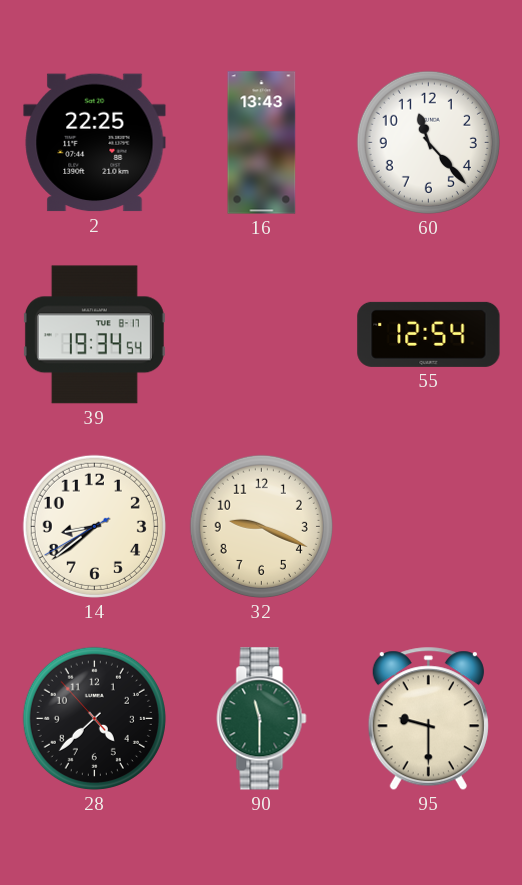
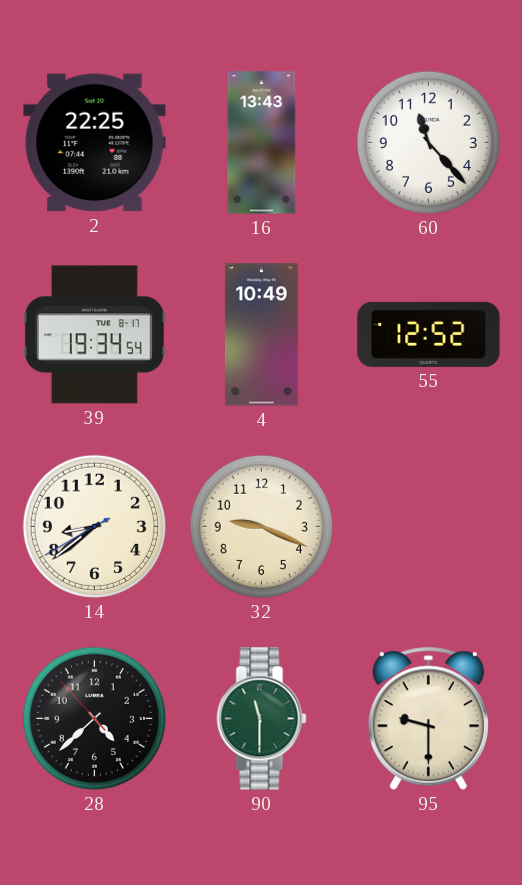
4: none -> 10:49
55: 12:54 -> 12:52
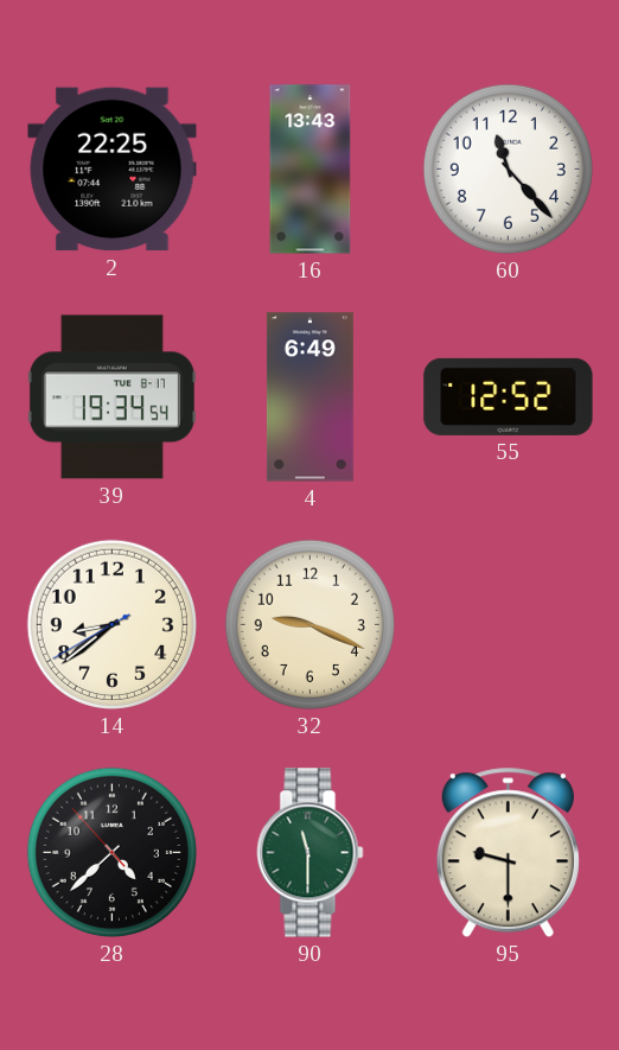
4: 10:49 -> 6:49
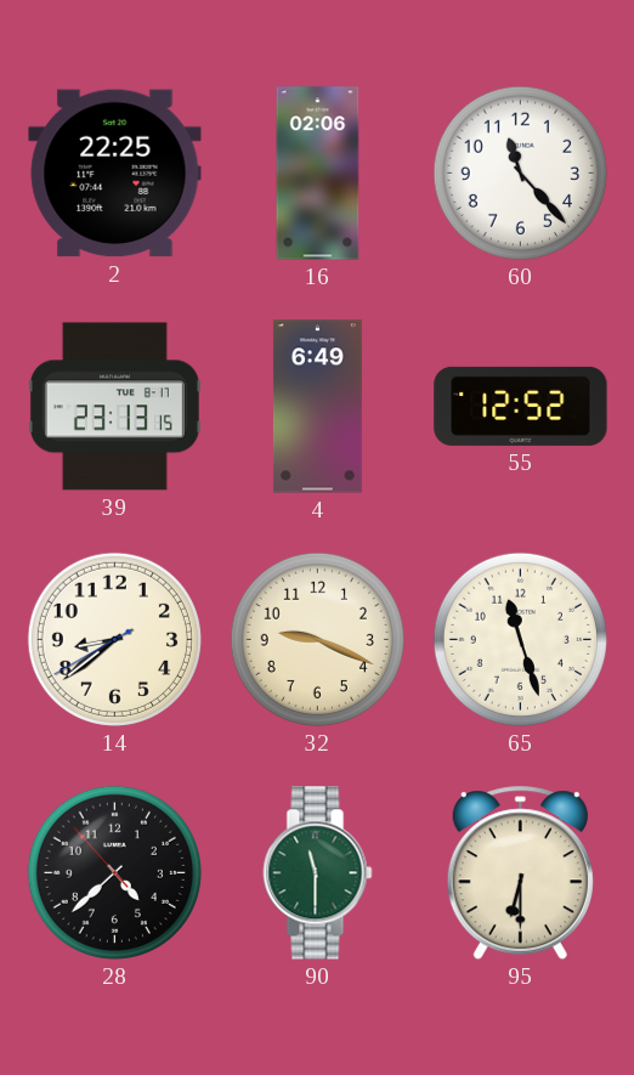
16: 13:43 -> 02:06
39: 19:34 -> 23:13
65: none -> 11:27
95: 9:30 -> 6:30
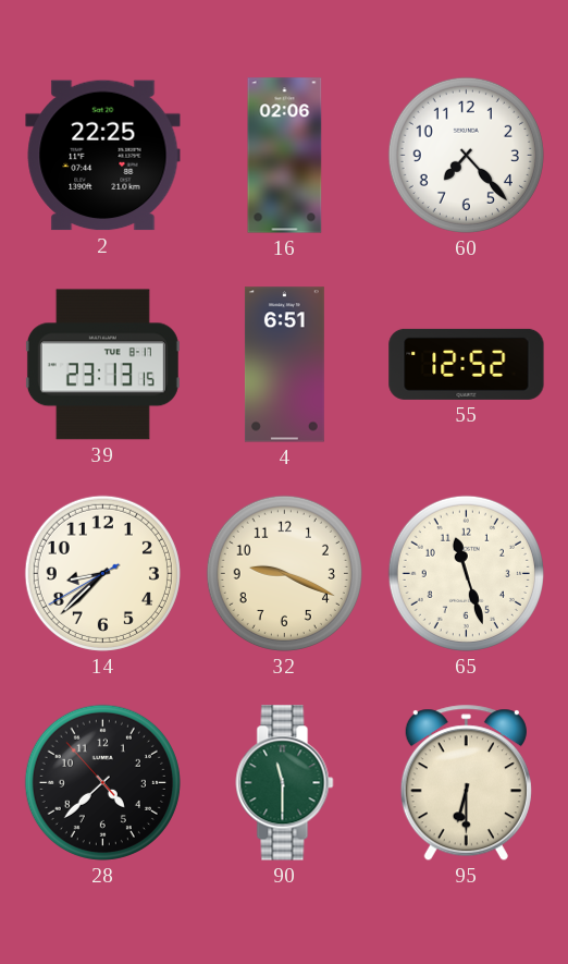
60: 11:23 -> 7:23
4: 6:49 -> 6:51
14: 8:38 -> 8:37
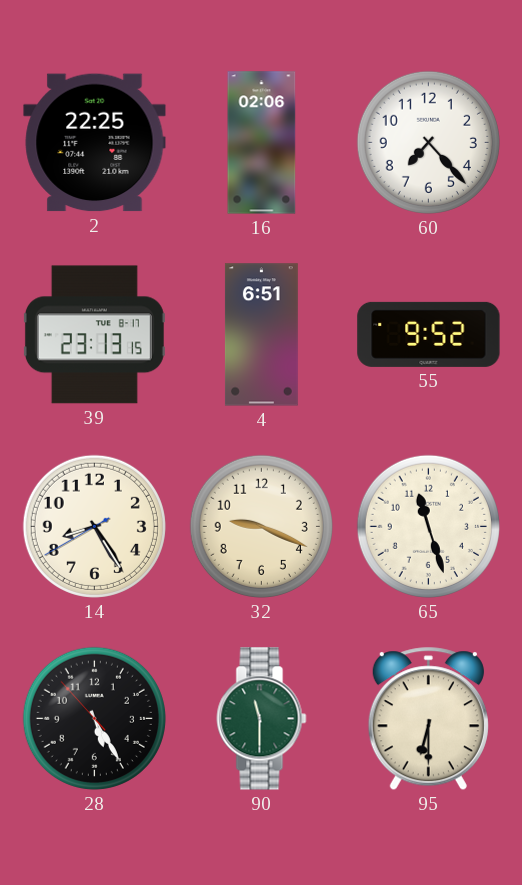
55: 12:52 -> 9:52
14: 8:37 -> 8:24
28: 4:37 -> 5:24
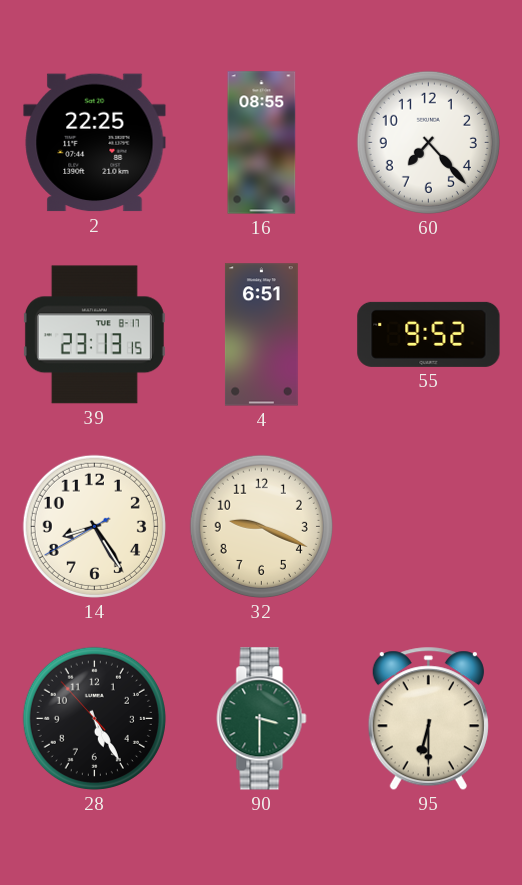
16: 02:06 -> 08:55
65: 11:27 -> none
90: 11:30 -> 3:30
